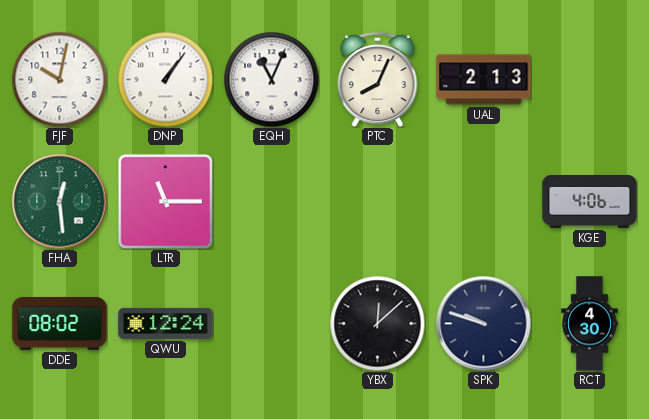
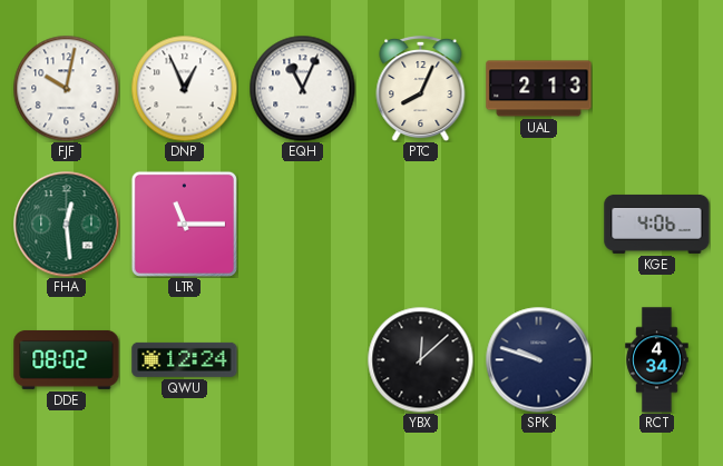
DNP: 1:06 -> 12:56
RCT: 4:30 -> 4:34
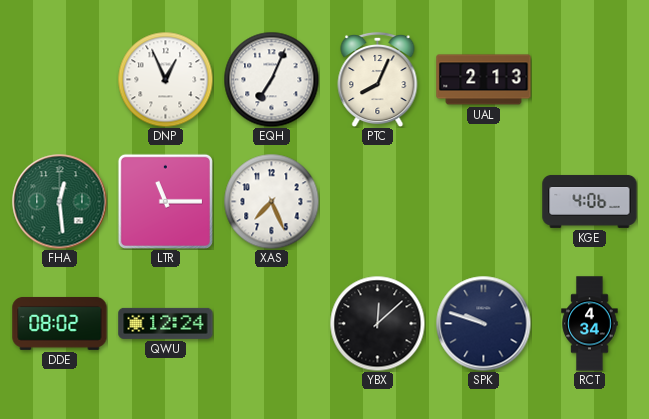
FJF: 10:02 -> none
EQH: 11:04 -> 7:04
XAS: none -> 7:26
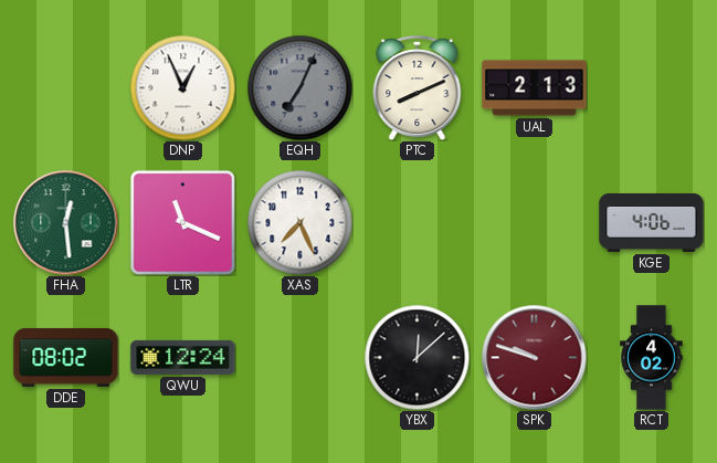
EQH dial: white -> grey
PTC: 8:04 -> 8:11
LTR: 11:15 -> 11:19
SPK dial: navy -> burgundy
RCT: 4:34 -> 4:02
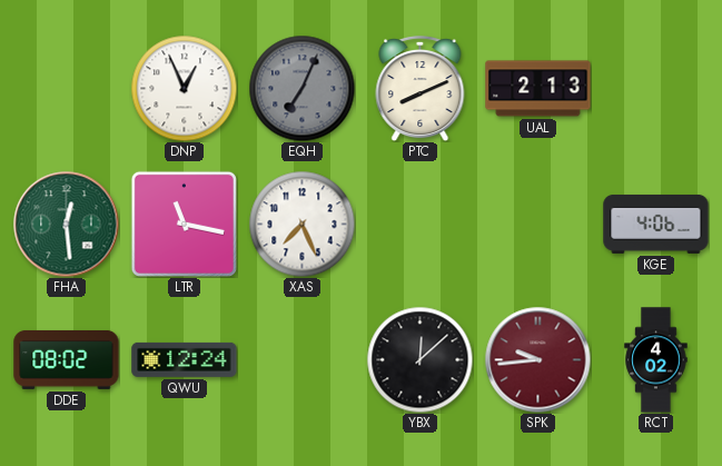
LTR: 11:19 -> 11:17
SPK: 9:48 -> 9:44
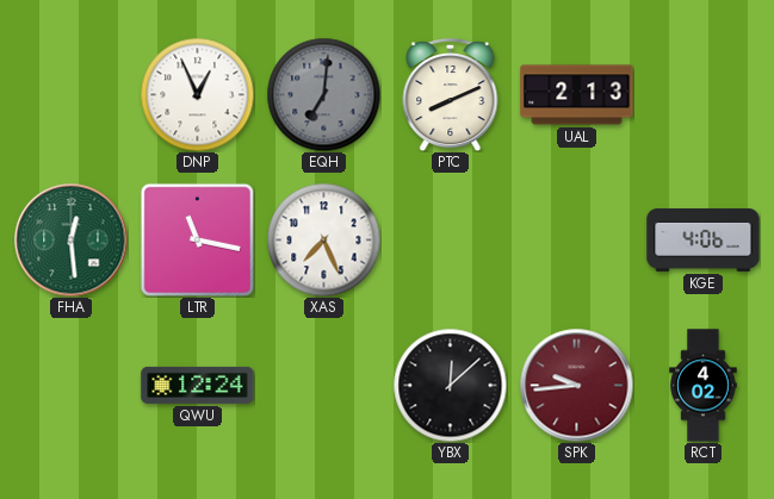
EQH: 7:04 -> 7:01
DDE: 08:02 -> none
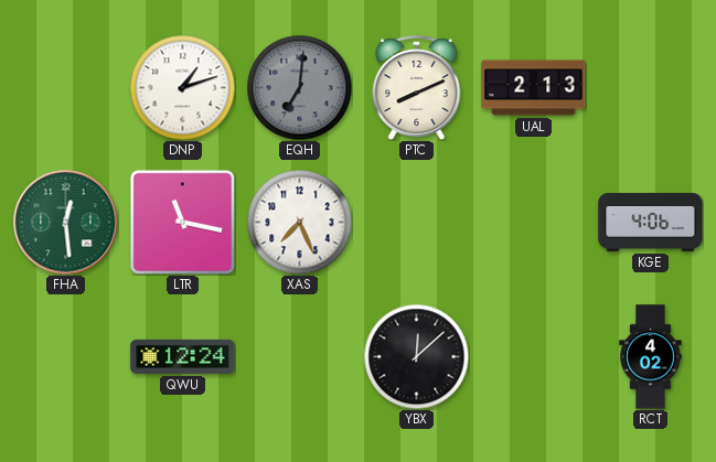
DNP: 12:56 -> 1:12
SPK: 9:44 -> none
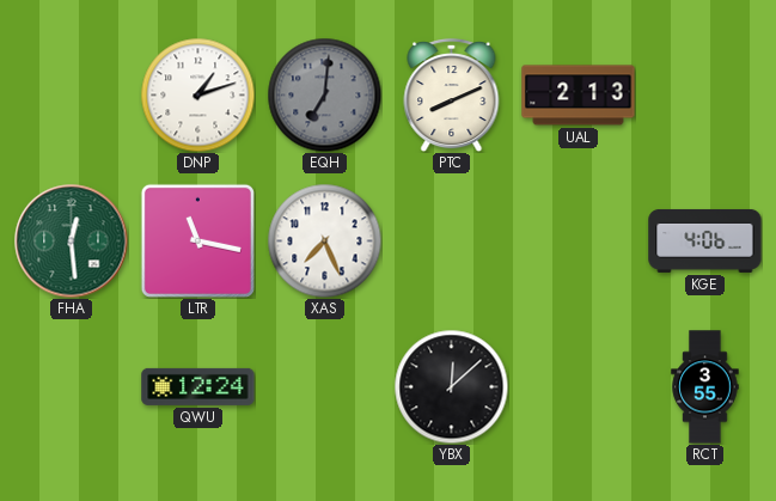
RCT: 4:02 -> 3:55
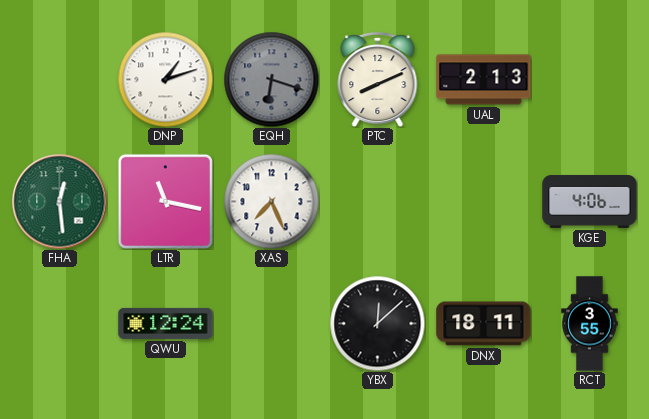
EQH: 7:01 -> 6:18
DNX: none -> 18:11
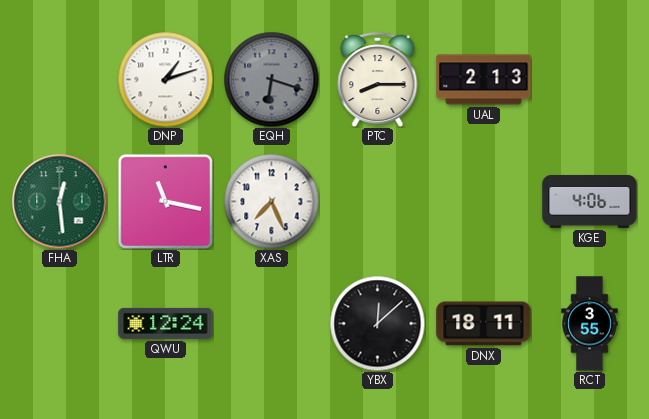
PTC: 8:11 -> 8:15
